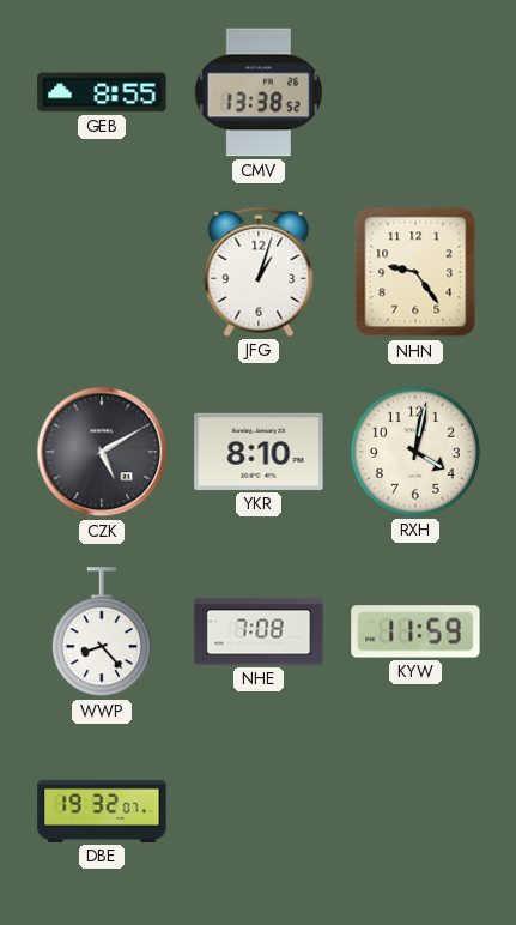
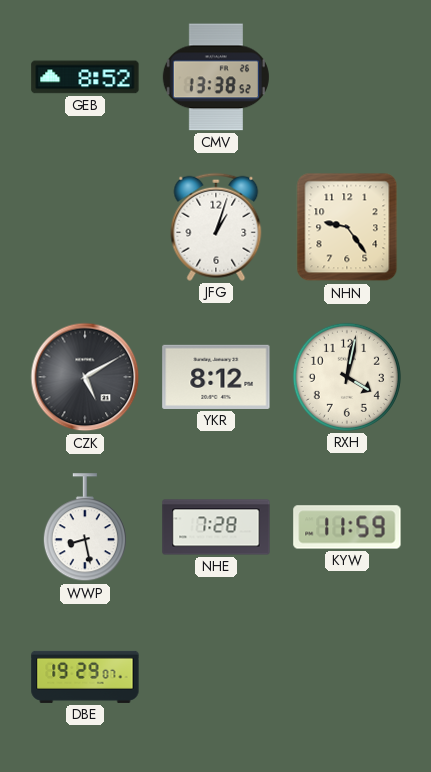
GEB: 8:55 -> 8:52
YKR: 8:10 -> 8:12
WWP: 8:23 -> 8:28
NHE: 7:08 -> 7:28
DBE: 19:32 -> 19:29
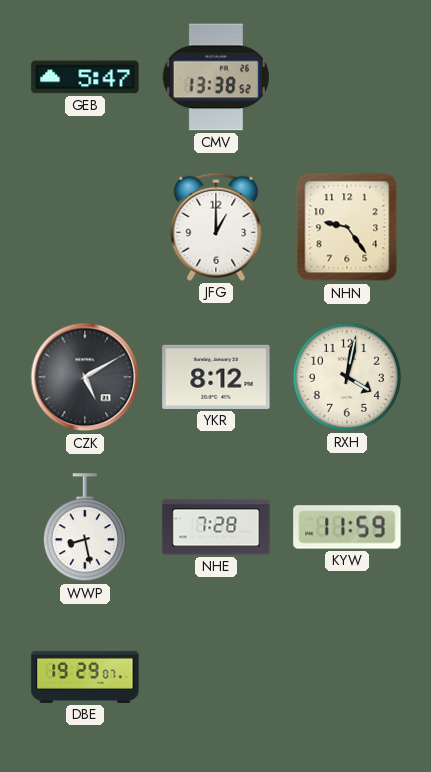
GEB: 8:52 -> 5:47
JFG: 1:03 -> 1:00
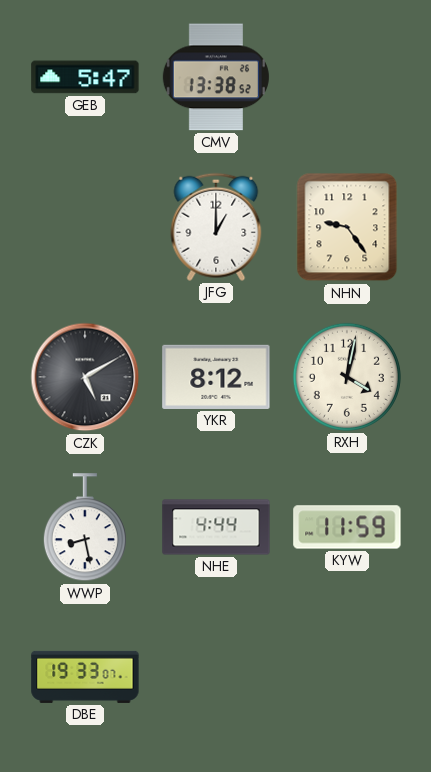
NHE: 7:28 -> 4:44
DBE: 19:29 -> 19:33
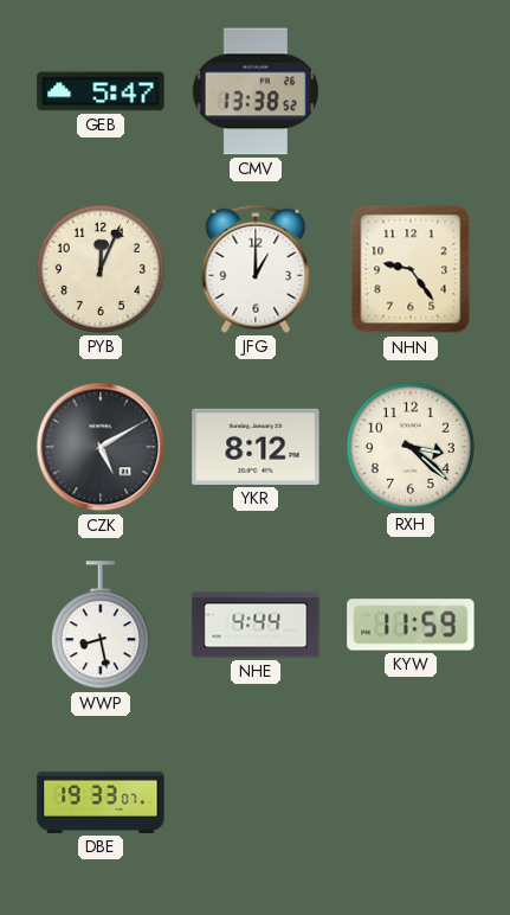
PYB: none -> 12:04
RXH: 4:02 -> 3:22
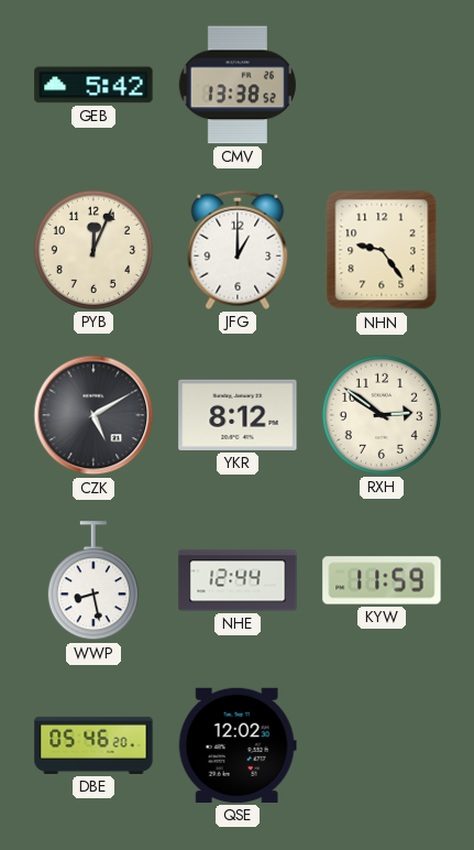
GEB: 5:47 -> 5:42
RXH: 3:22 -> 2:51
NHE: 4:44 -> 12:44
DBE: 19:33 -> 05:46
QSE: none -> 12:02
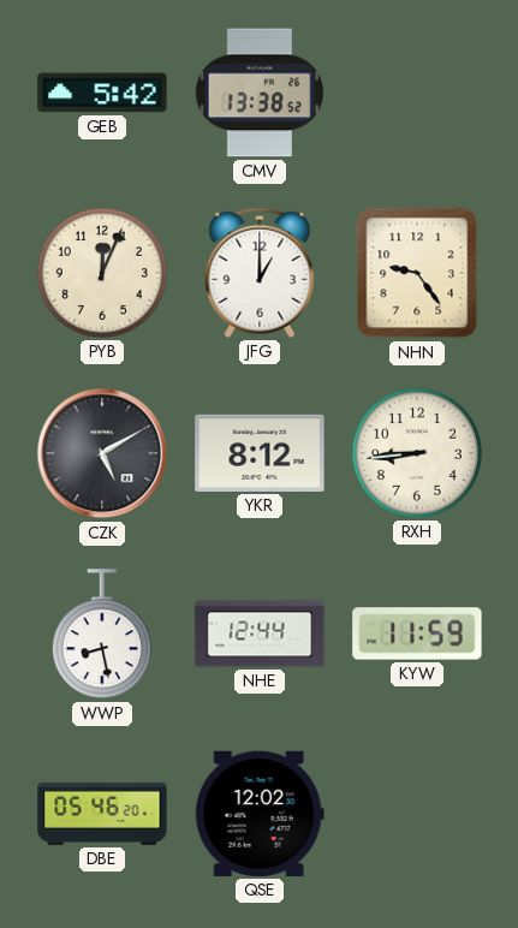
RXH: 2:51 -> 8:44
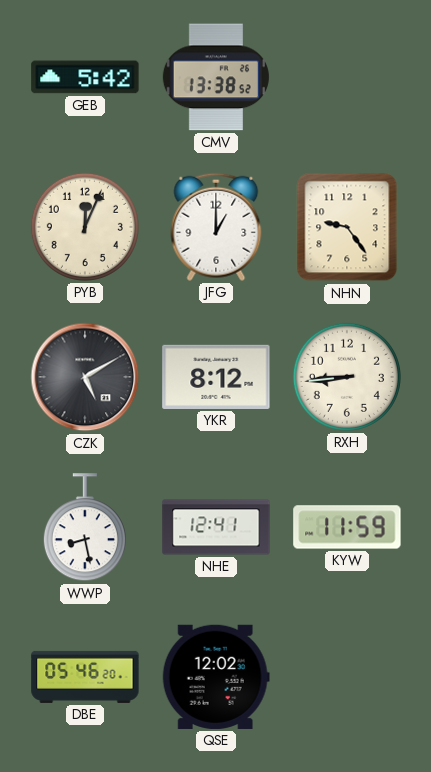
NHE: 12:44 -> 12:41
